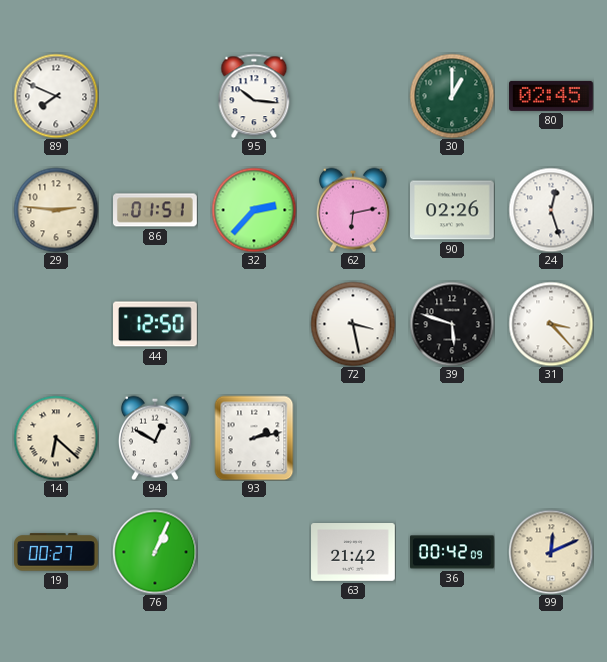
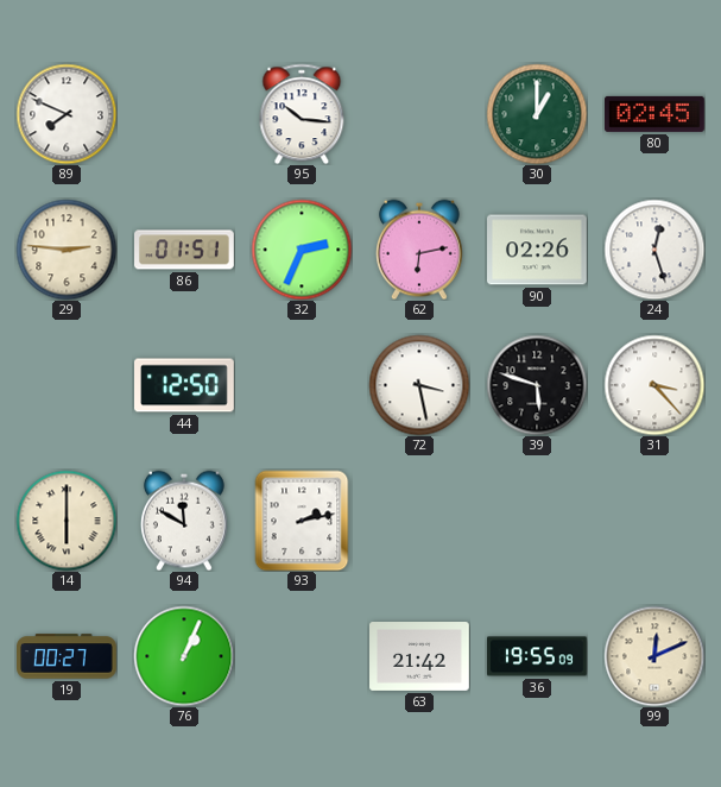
32: 2:37 -> 2:34
14: 6:22 -> 6:00
94: 12:50 -> 11:50
36: 00:42 -> 19:55
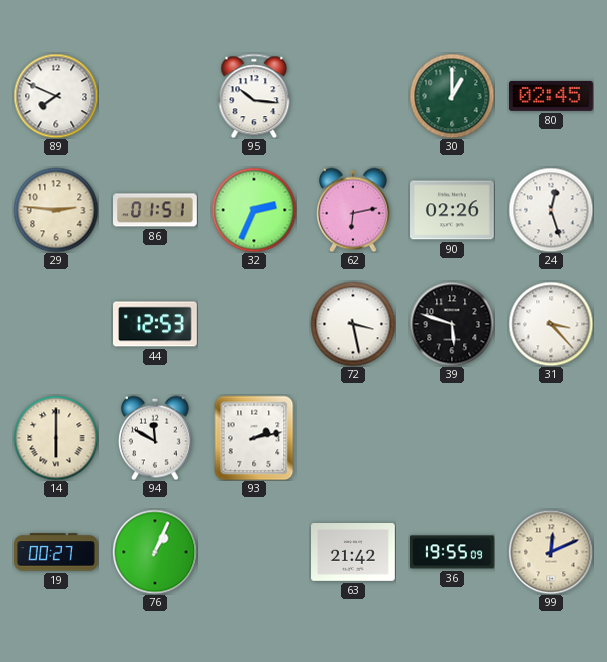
44: 12:50 -> 12:53
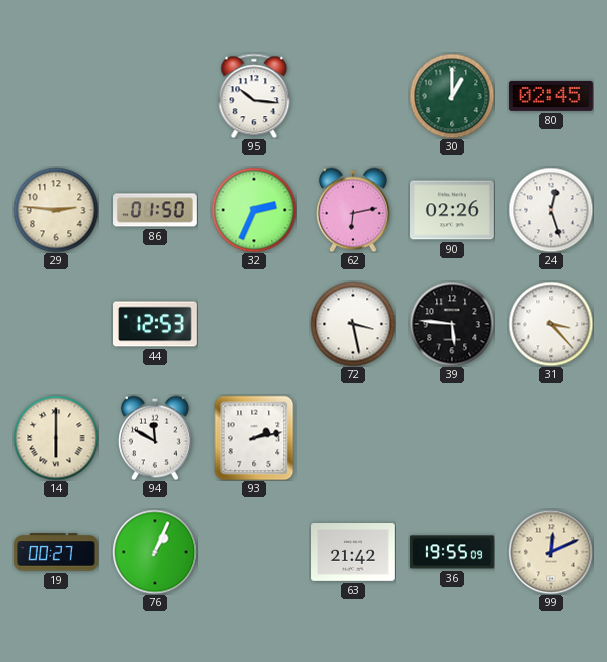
89: 7:49 -> none
86: 01:51 -> 01:50
39: 5:48 -> 5:46
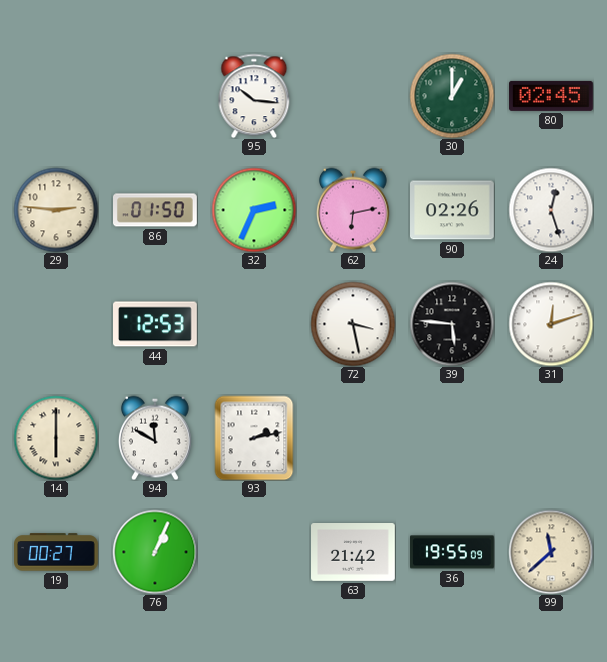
31: 3:23 -> 12:12
99: 12:11 -> 11:38
